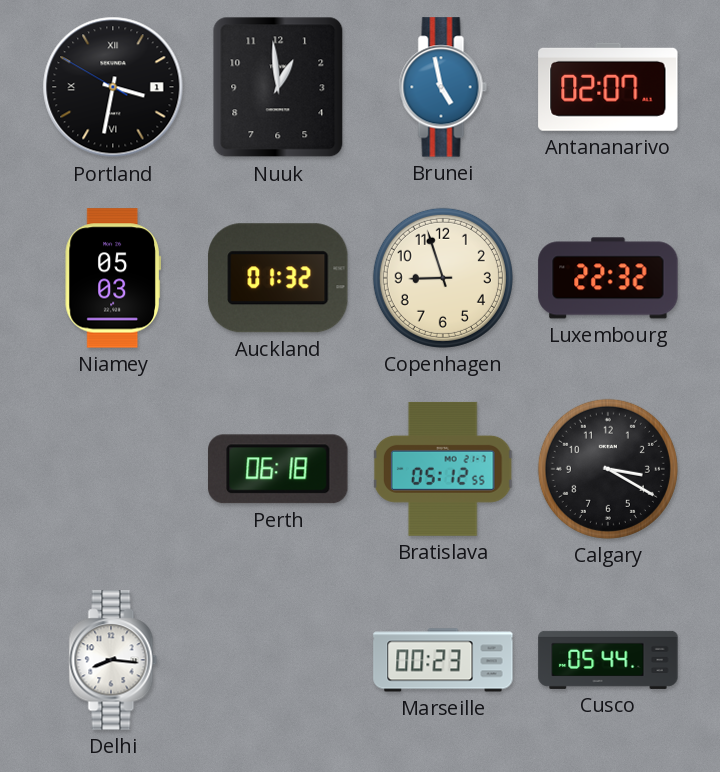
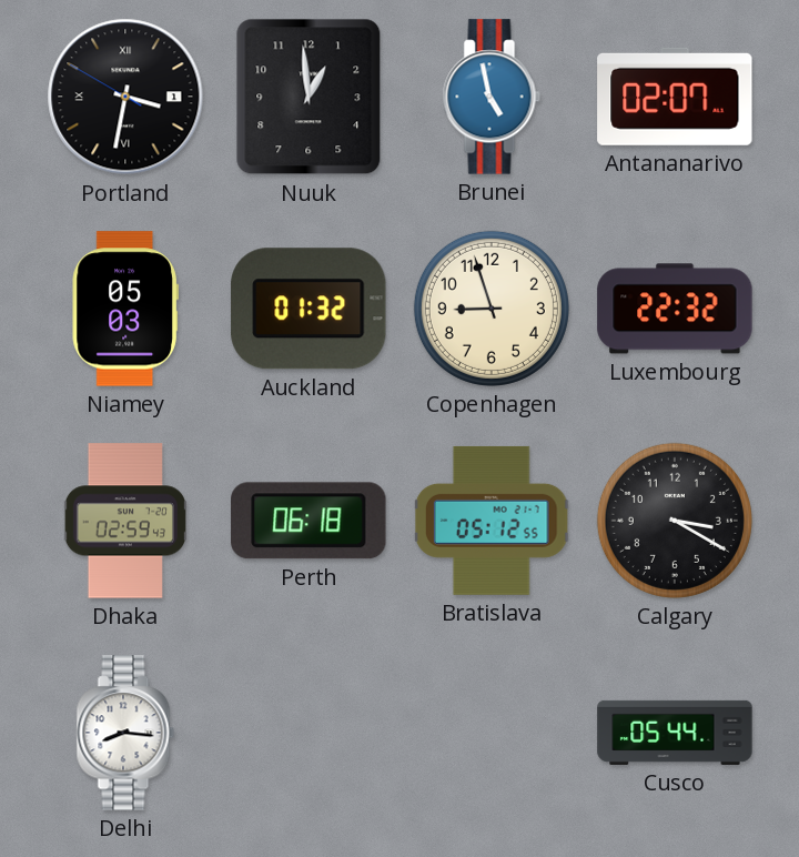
Dhaka: none -> 02:59
Marseille: 00:23 -> none
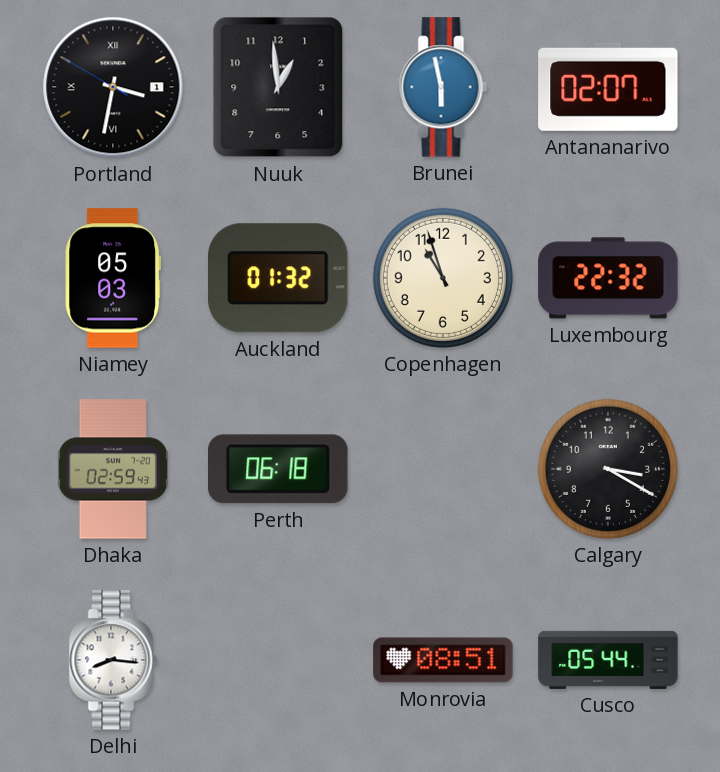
Brunei: 4:58 -> 5:58
Copenhagen: 8:57 -> 10:57
Bratislava: 05:12 -> none
Monrovia: none -> 08:51
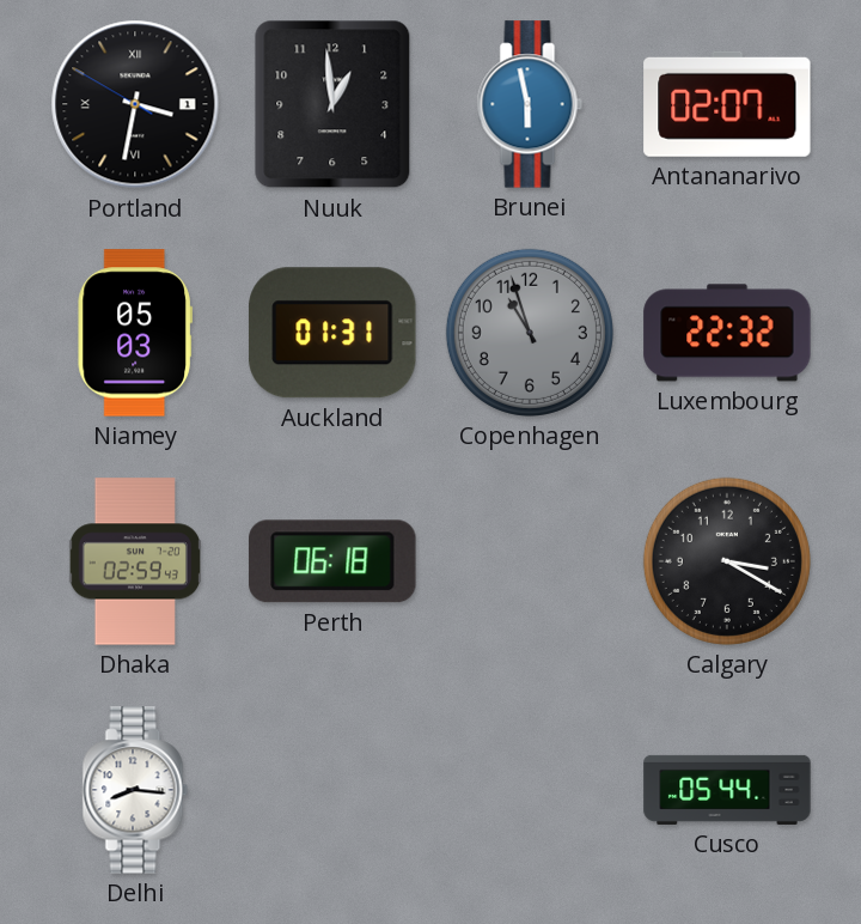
Auckland: 01:32 -> 01:31
Copenhagen dial: cream -> grey
Monrovia: 08:51 -> none
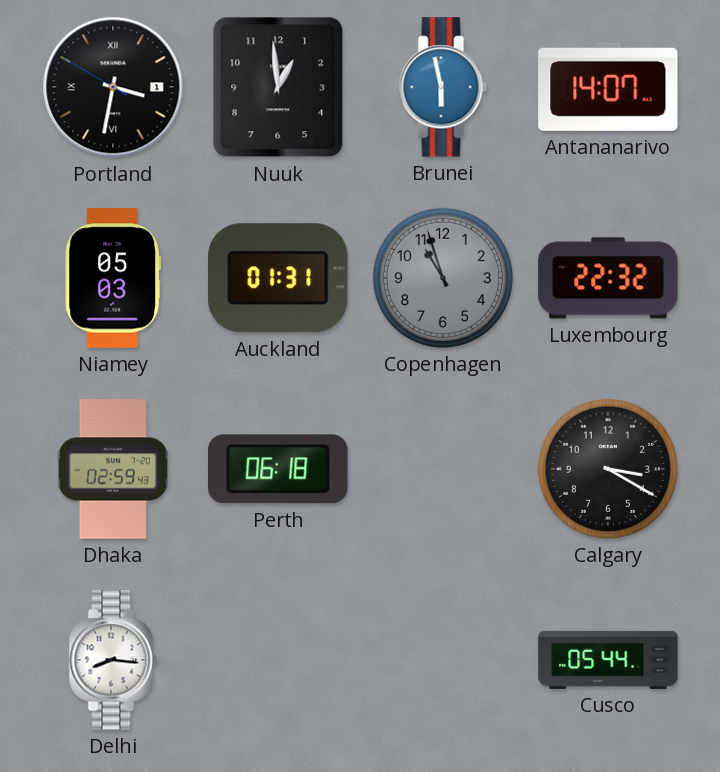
Antananarivo: 02:07 -> 14:07
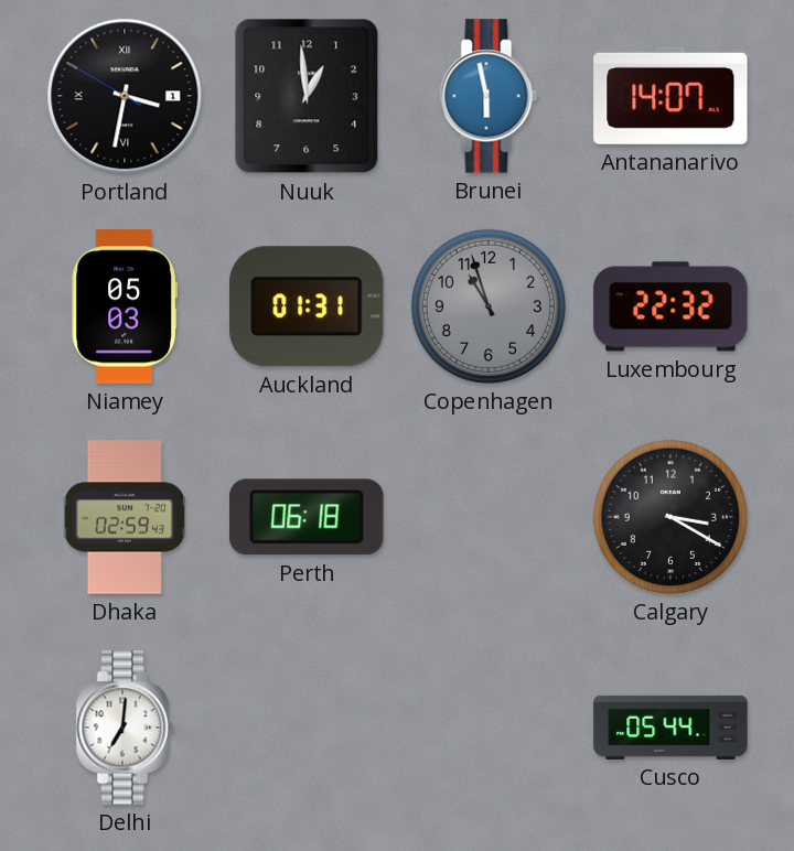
Delhi: 8:16 -> 7:01
